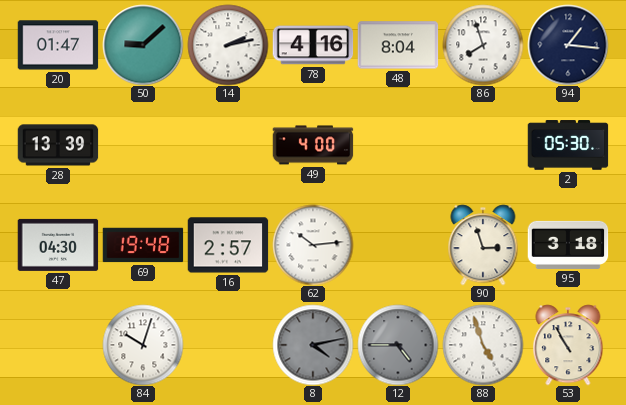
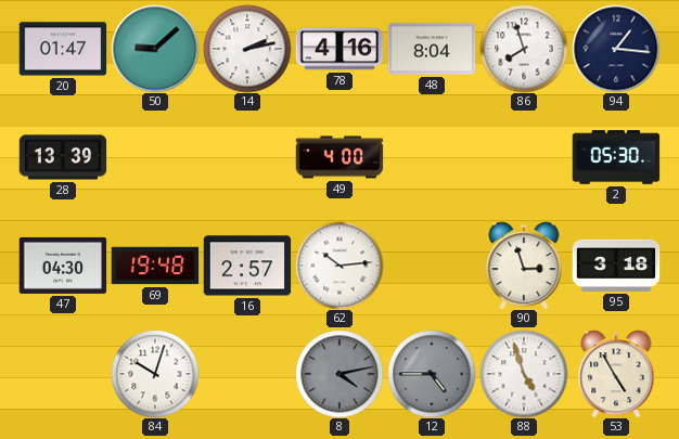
53: 10:55 -> 4:55
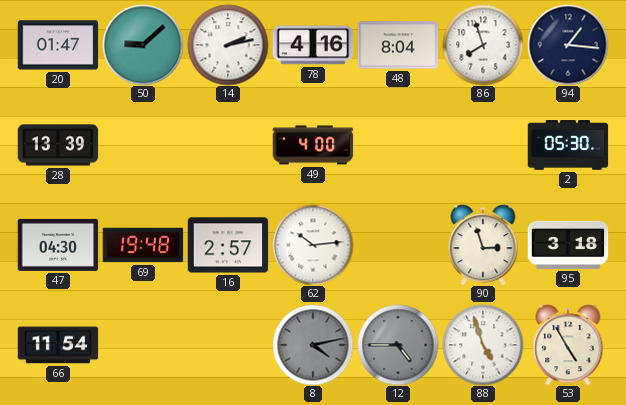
66: none -> 11:54
84: 10:03 -> none
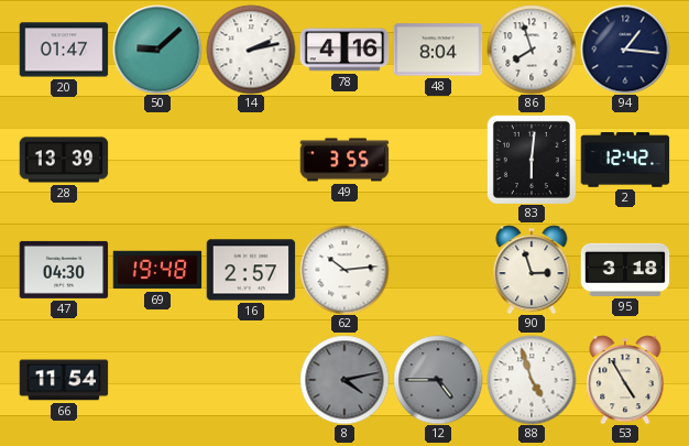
49: 4:00 -> 3:55
83: none -> 6:01
2: 05:30 -> 12:42
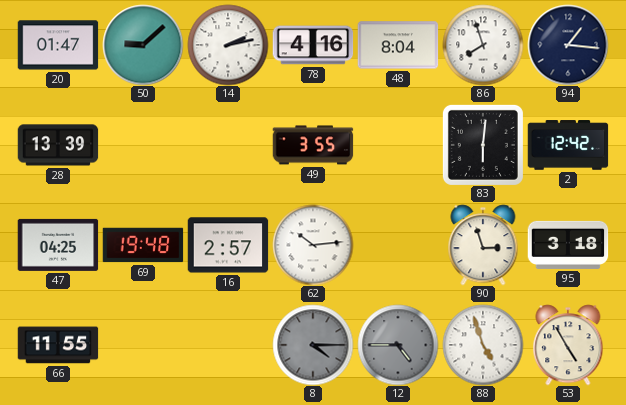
47: 04:30 -> 04:25
66: 11:54 -> 11:55
8: 4:13 -> 4:15
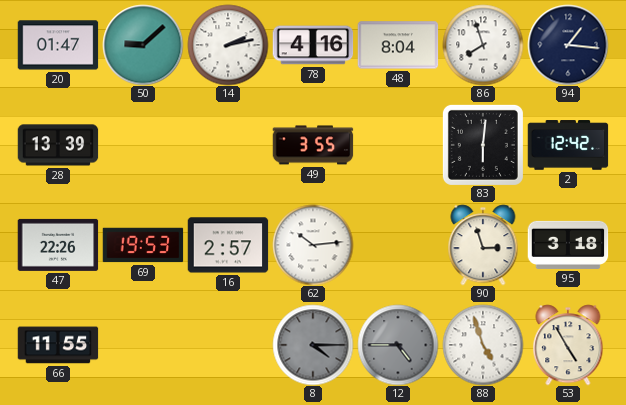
47: 04:25 -> 22:26
69: 19:48 -> 19:53
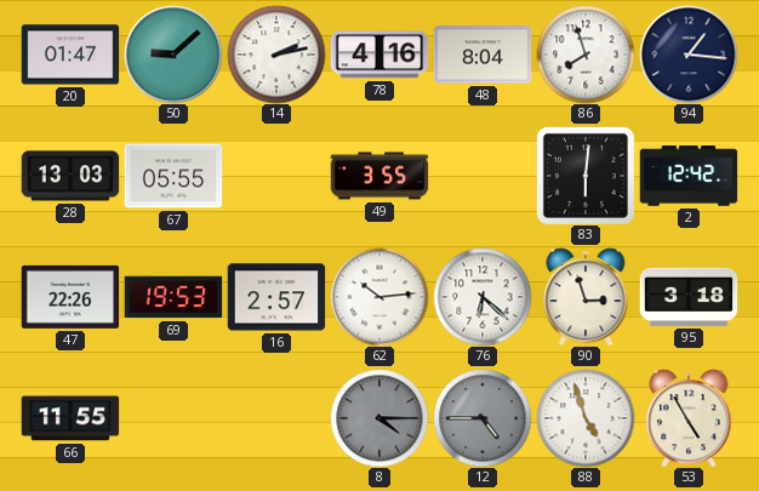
28: 13:39 -> 13:03
67: none -> 05:55
76: none -> 6:22
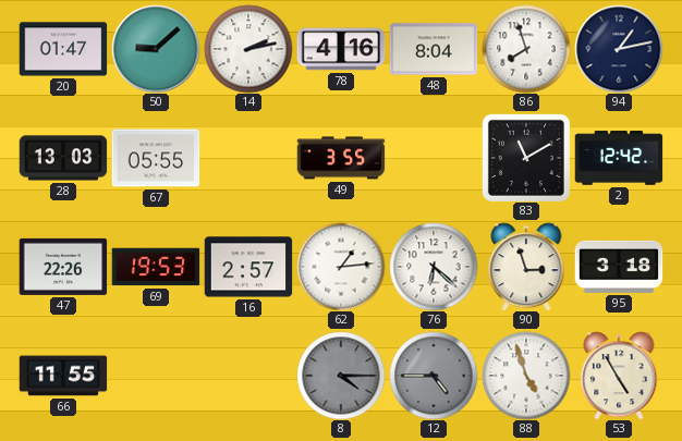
94: 1:16 -> 1:13
83: 6:01 -> 11:10
62: 10:14 -> 1:14
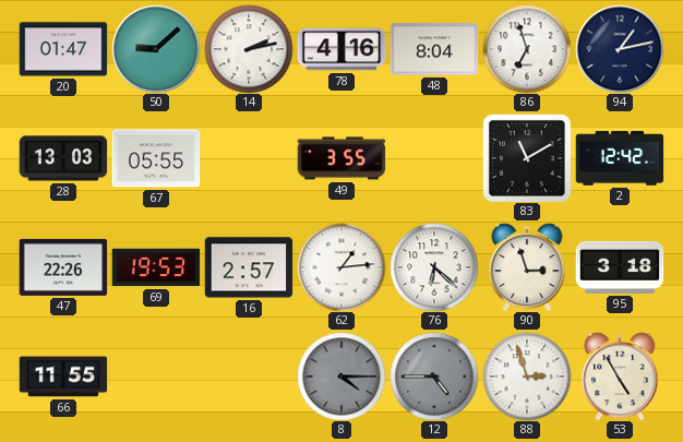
86: 7:57 -> 6:57
88: 4:57 -> 2:57
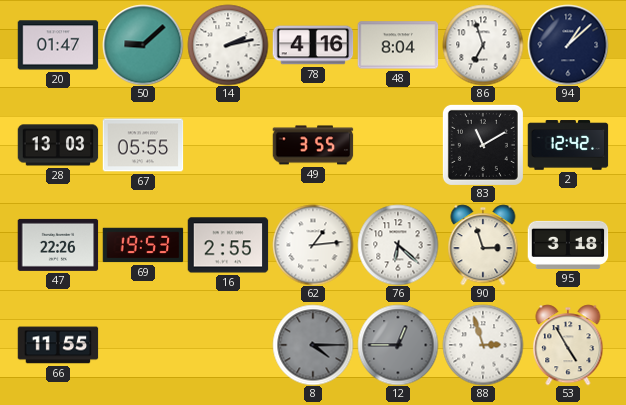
94: 1:13 -> 1:08
16: 2:57 -> 2:55
12: 4:45 -> 12:45
